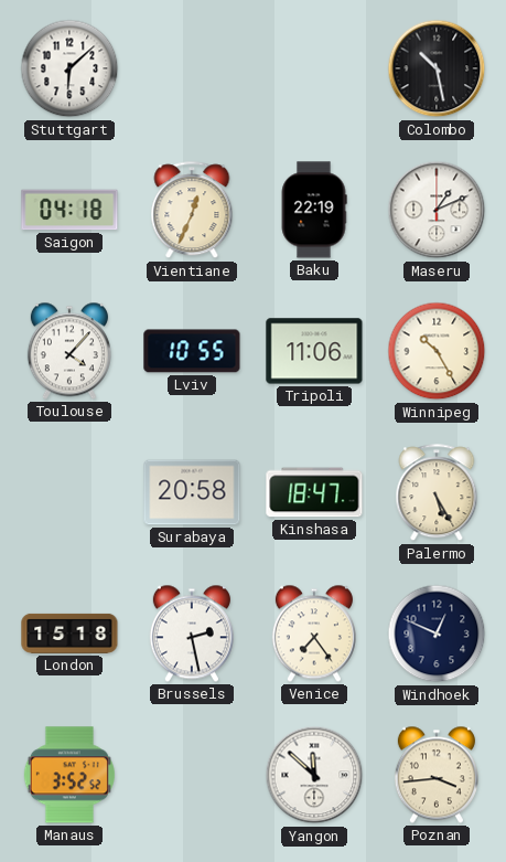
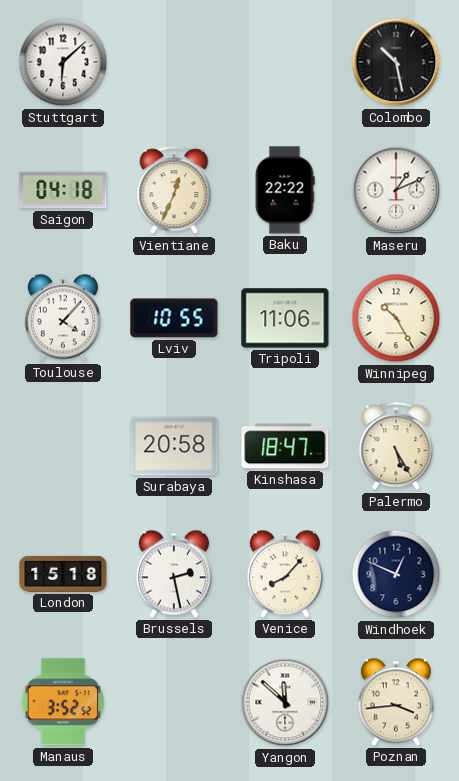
Baku: 22:19 -> 22:22
Venice: 7:24 -> 8:07
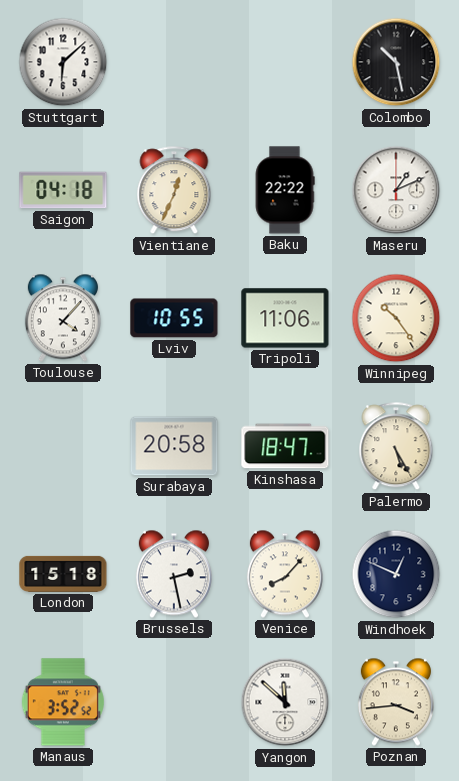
Winnipeg: 10:25 -> 10:24
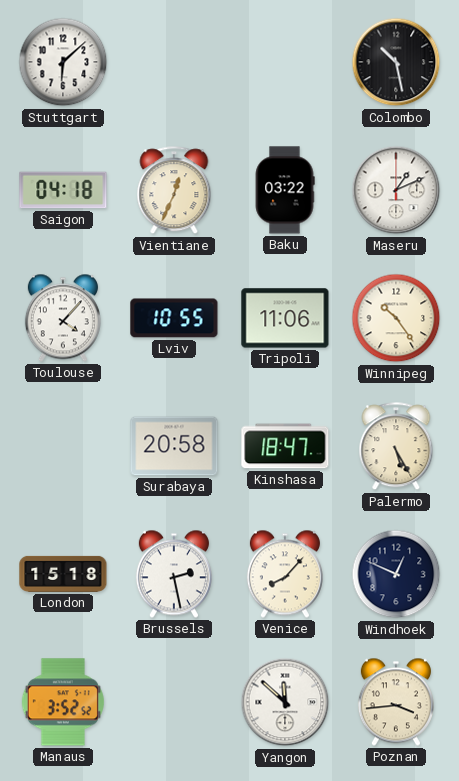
Baku: 22:22 -> 03:22
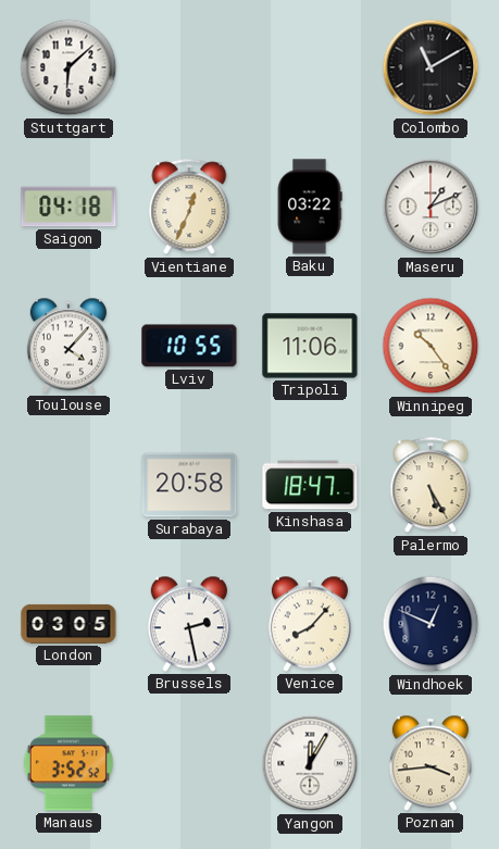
Colombo: 10:28 -> 11:10
London: 15:18 -> 03:05
Yangon: 11:52 -> 12:05
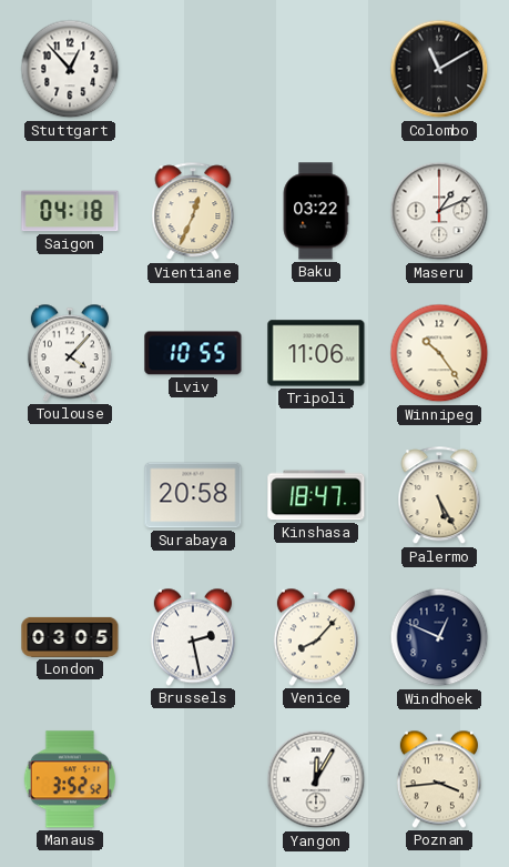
Stuttgart: 6:08 -> 12:53
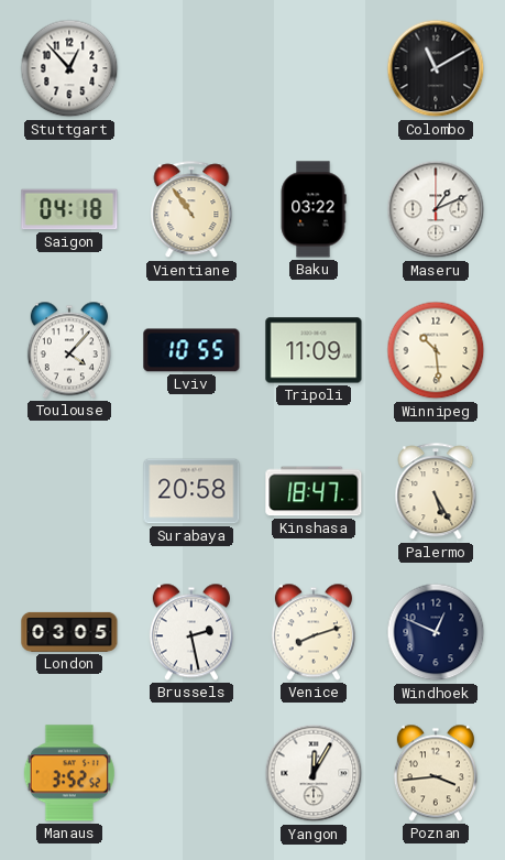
Vientiane: 12:34 -> 10:54
Tripoli: 11:06 -> 11:09
Winnipeg: 10:24 -> 10:29
Venice: 8:07 -> 8:12
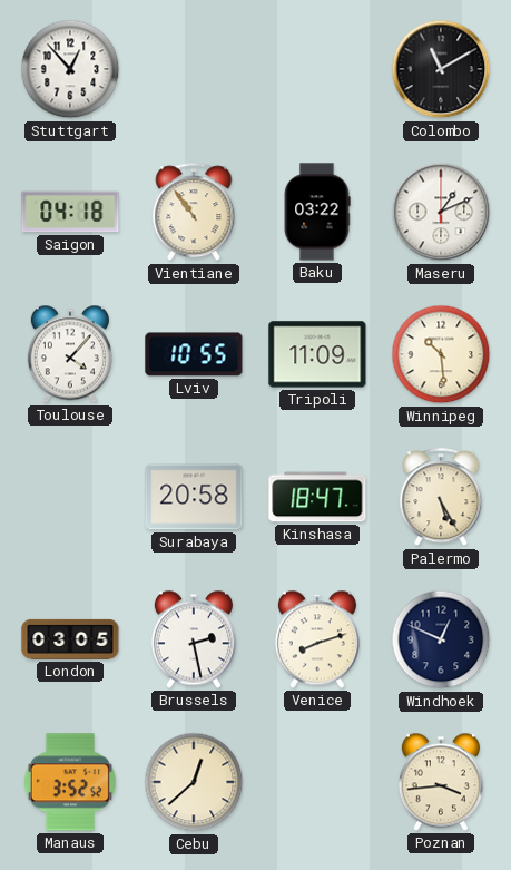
Cebu: none -> 12:38
Yangon: 12:05 -> none
